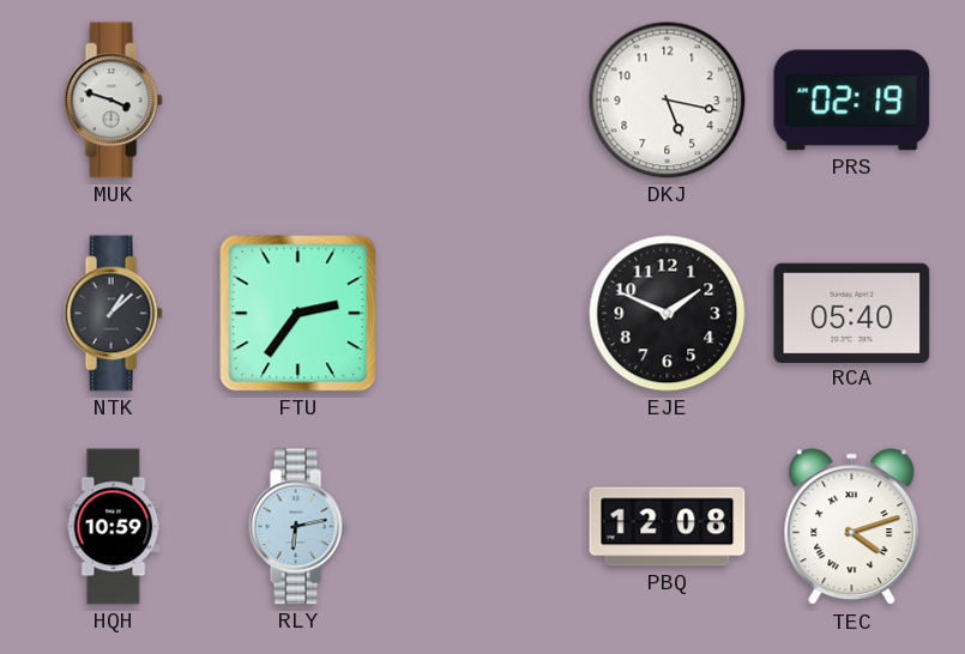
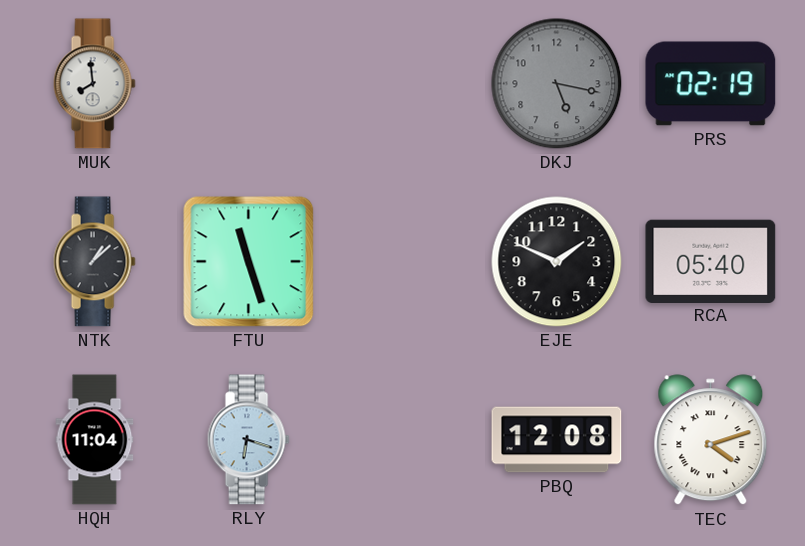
MUK: 3:48 -> 7:59
DKJ dial: white -> grey
FTU: 2:36 -> 11:27
HQH: 10:59 -> 11:04
RLY: 6:13 -> 6:18
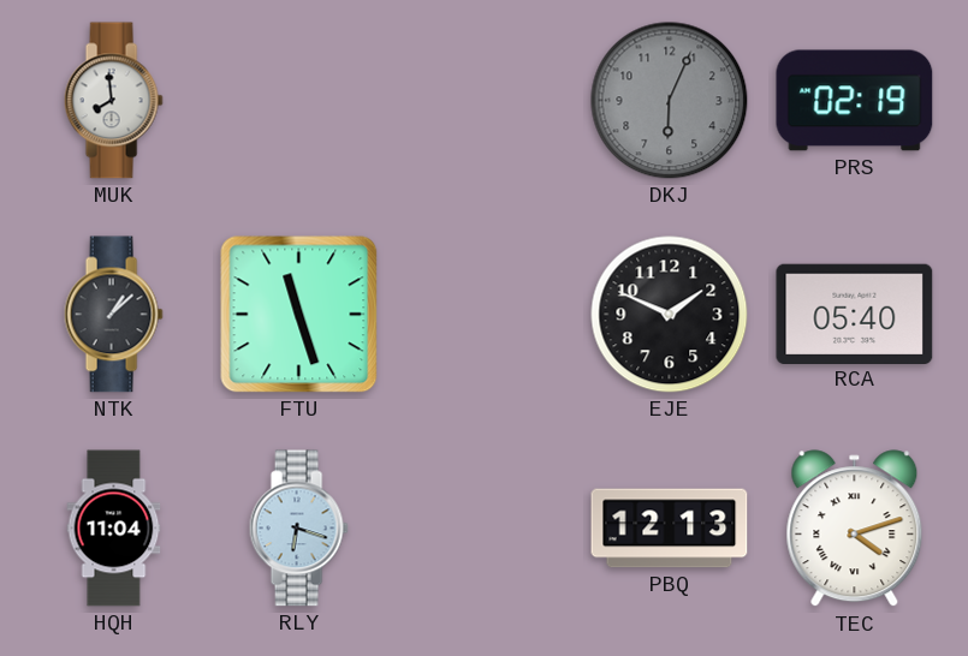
DKJ: 5:17 -> 6:04
PBQ: 12:08 -> 12:13
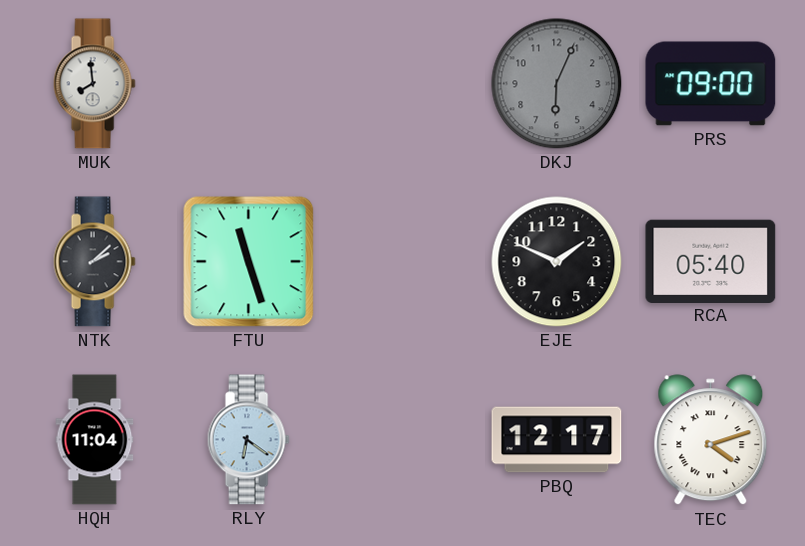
PRS: 02:19 -> 09:00
NTK: 1:08 -> 2:08
RLY: 6:18 -> 6:21
PBQ: 12:13 -> 12:17
